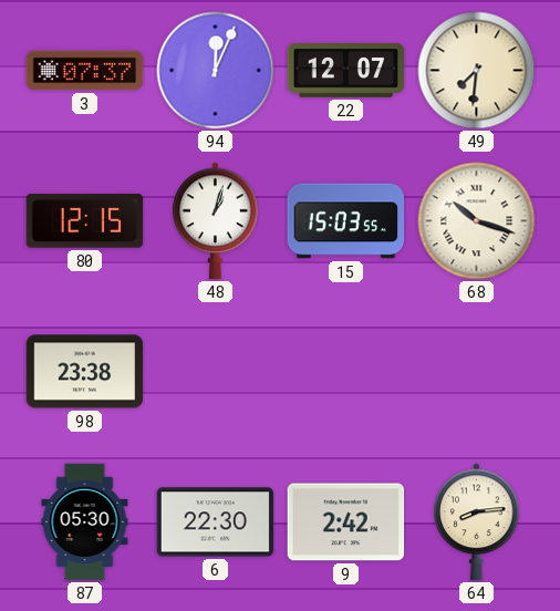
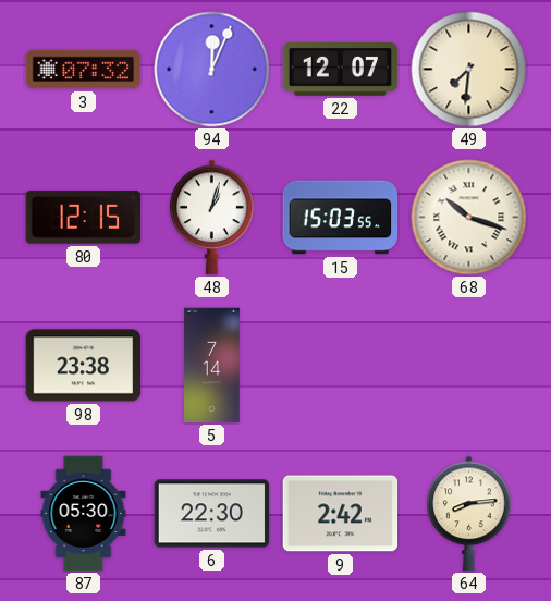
3: 07:37 -> 07:32
5: none -> 7:14
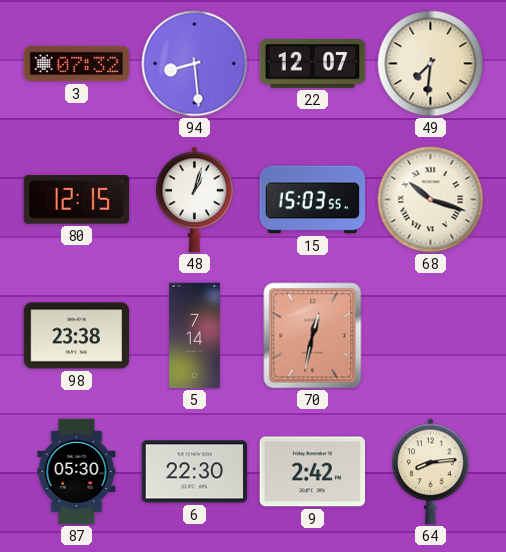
94: 12:04 -> 8:29
70: none -> 12:32
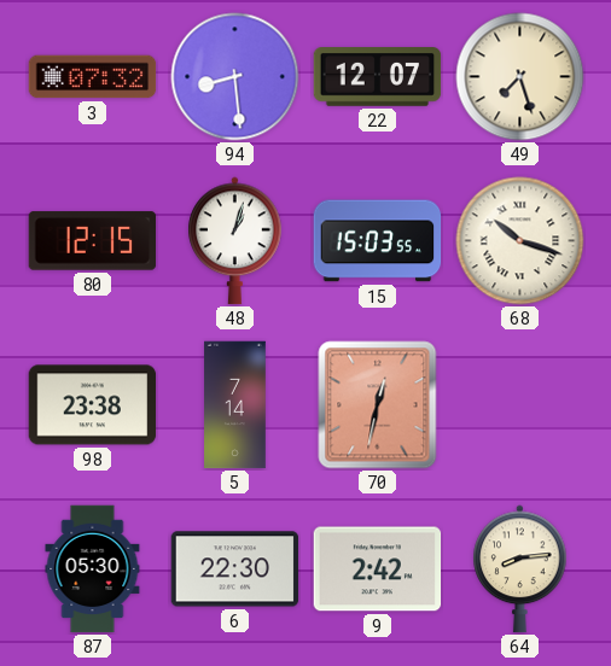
49: 7:31 -> 7:27
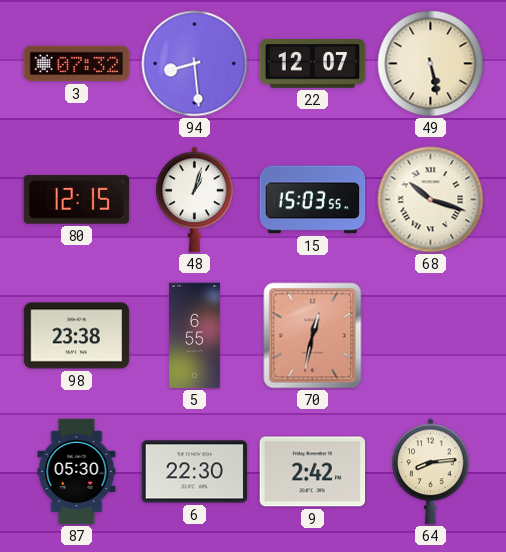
49: 7:27 -> 5:28
5: 7:14 -> 6:55
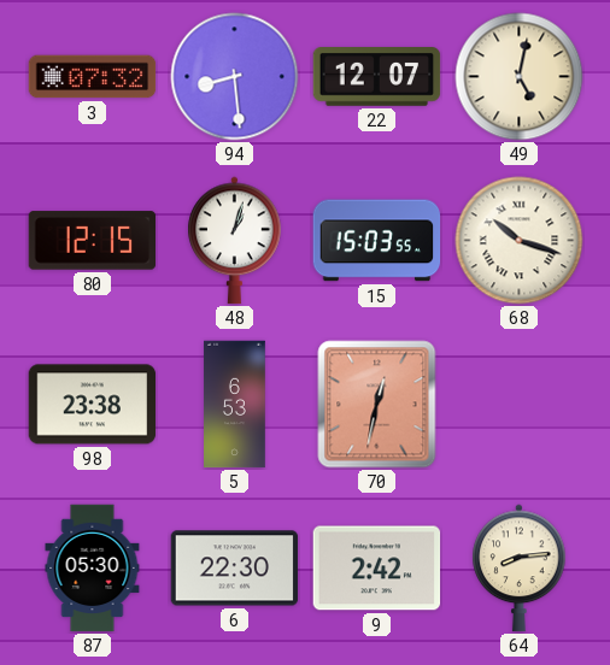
49: 5:28 -> 5:02
5: 6:55 -> 6:53
